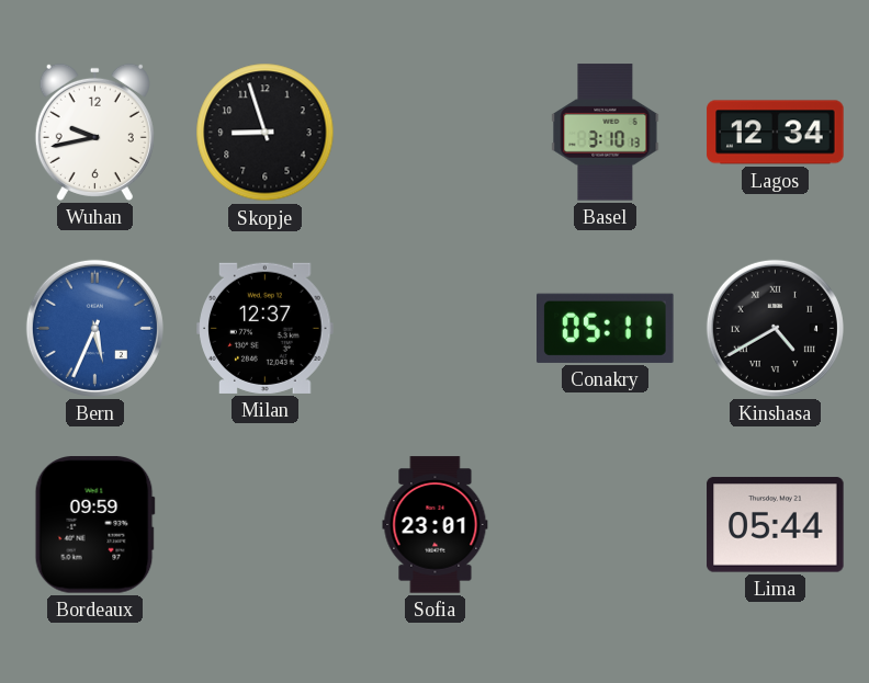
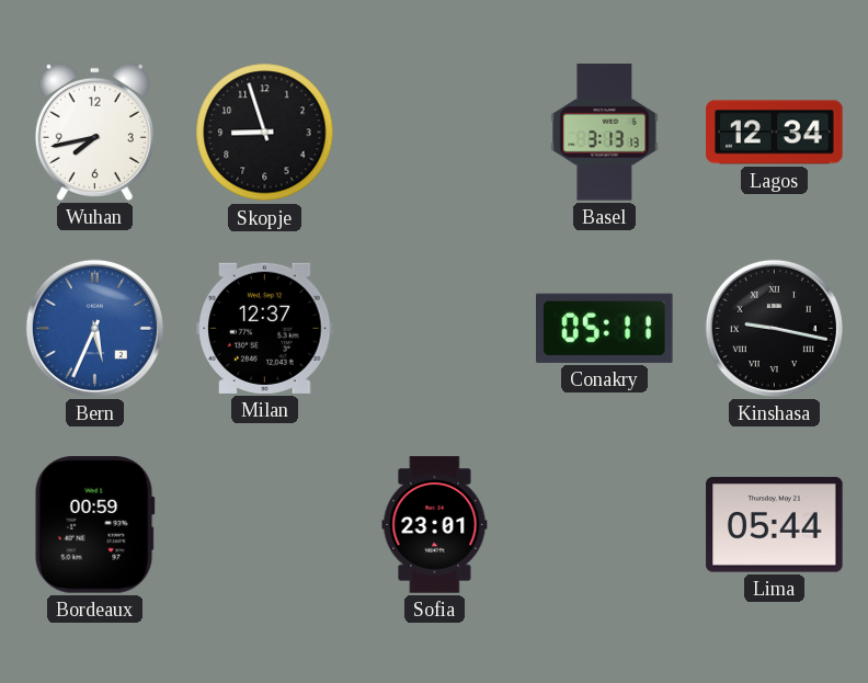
Wuhan: 9:43 -> 7:43
Basel: 3:10 -> 3:13
Kinshasa: 4:40 -> 9:17
Bordeaux: 09:59 -> 00:59
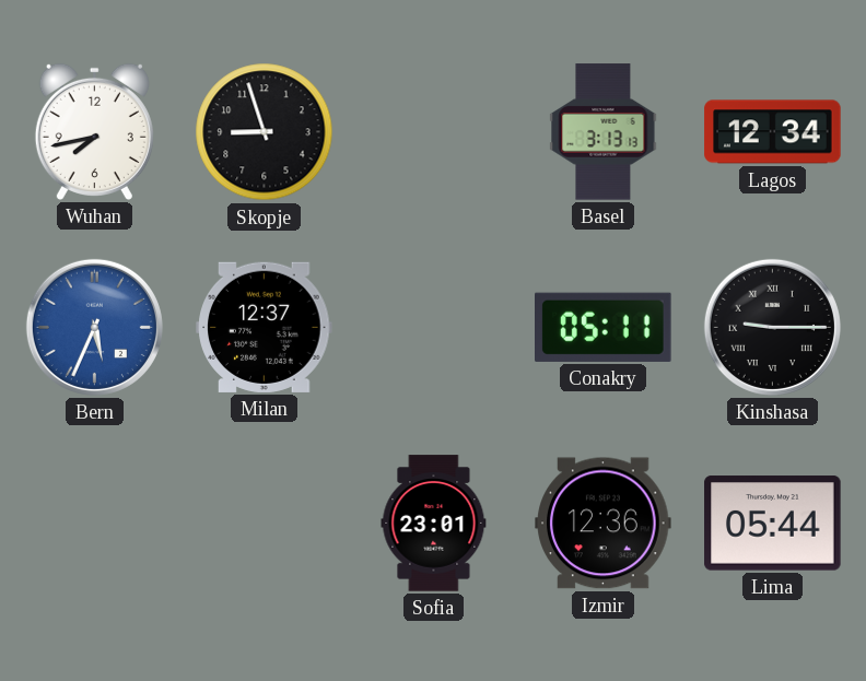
Kinshasa: 9:17 -> 9:15
Bordeaux: 00:59 -> none
Izmir: none -> 12:36
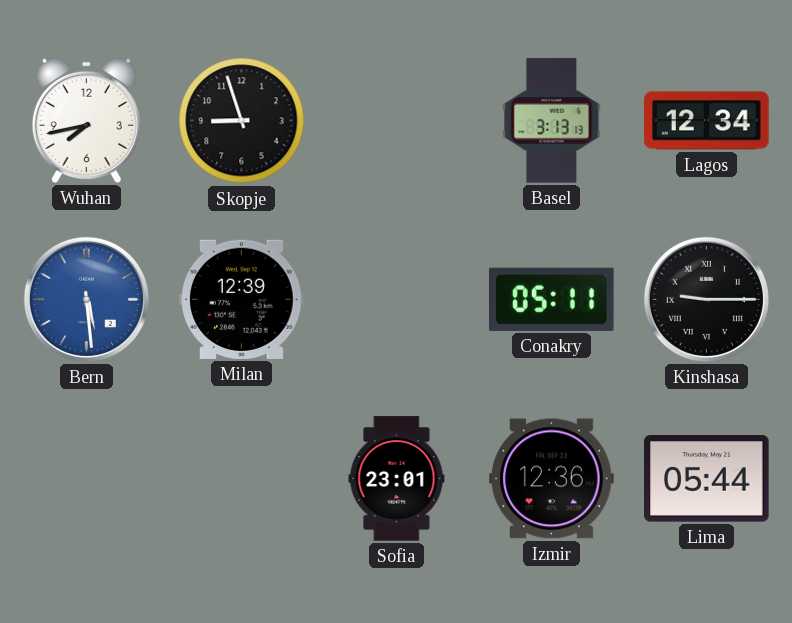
Bern: 5:34 -> 5:29
Milan: 12:37 -> 12:39
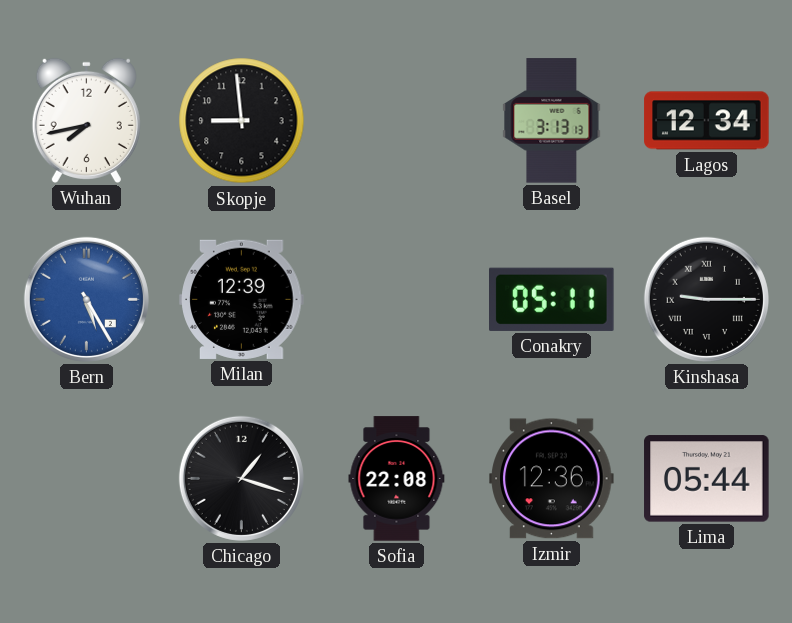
Skopje: 8:57 -> 8:59
Bern: 5:29 -> 5:25
Chicago: none -> 1:18
Sofia: 23:01 -> 22:08
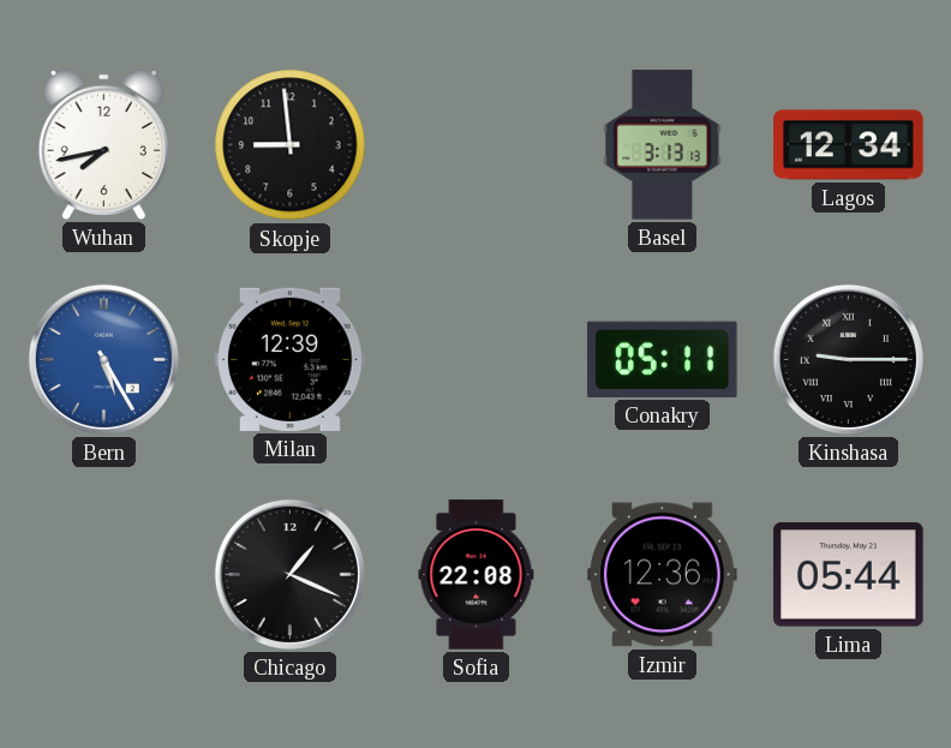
Chicago: 1:18 -> 1:19
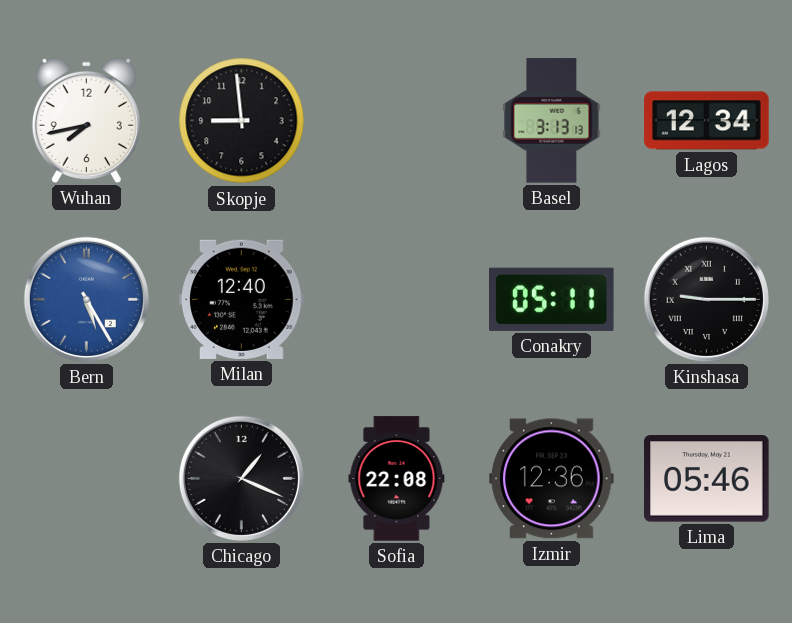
Milan: 12:39 -> 12:40
Lima: 05:44 -> 05:46
